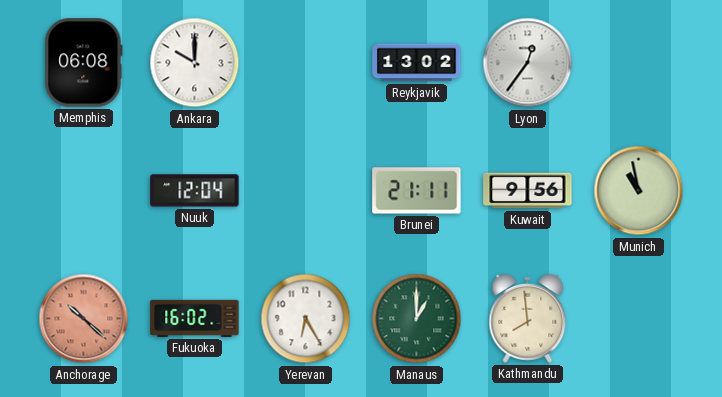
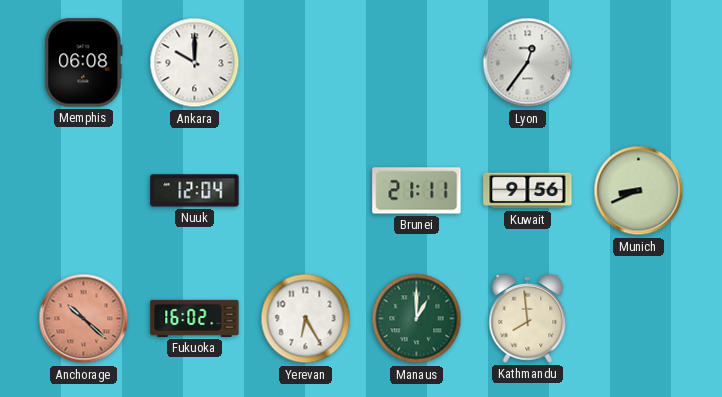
Reykjavik: 13:02 -> none
Munich: 10:58 -> 8:41
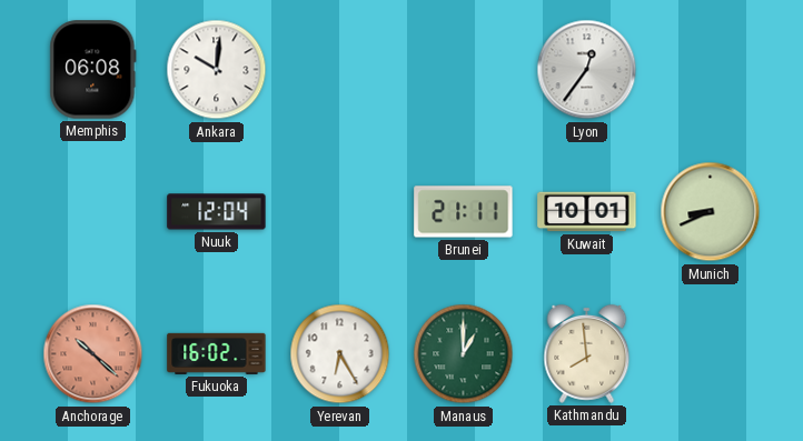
Ankara: 10:00 -> 10:01
Kuwait: 9:56 -> 10:01
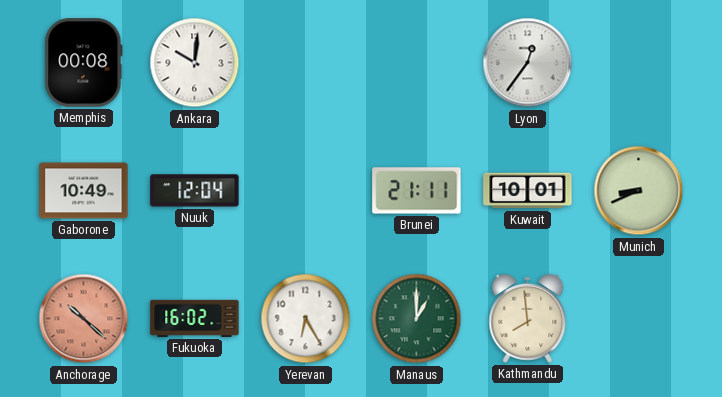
Memphis: 06:08 -> 00:08
Gaborone: none -> 10:49
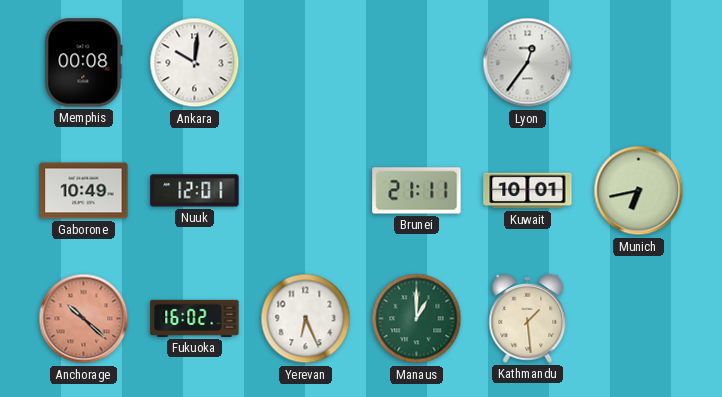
Nuuk: 12:04 -> 12:01
Munich: 8:41 -> 6:43
Yerevan: 6:25 -> 6:26
Kathmandu: 7:59 -> 1:29
